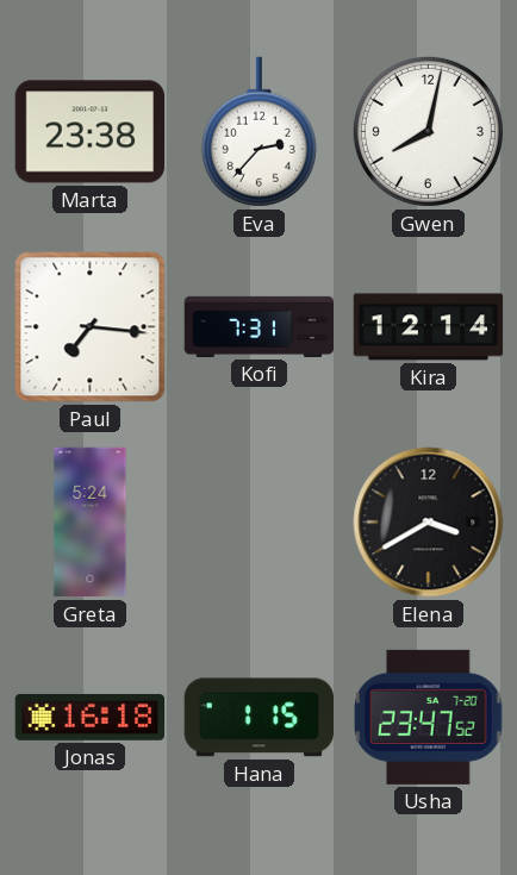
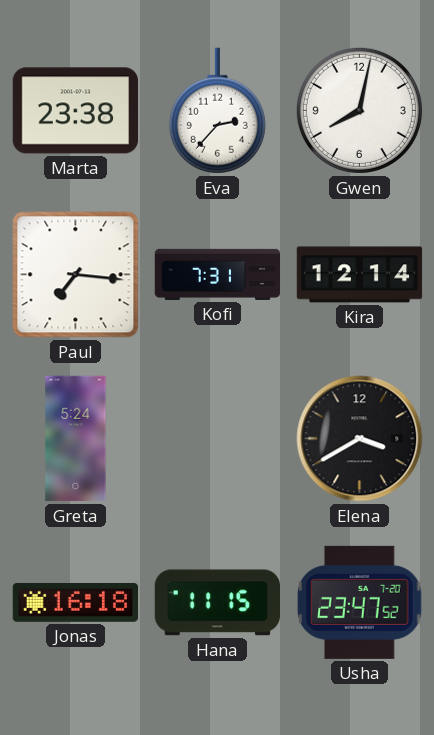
Hana: 1:15 -> 11:15
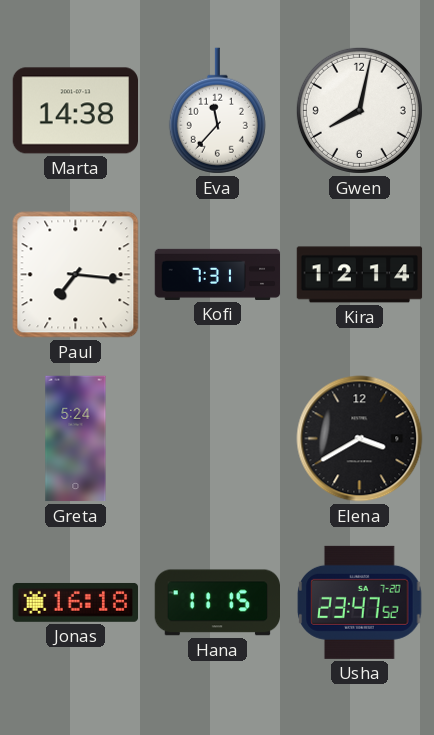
Marta: 23:38 -> 14:38
Eva: 2:37 -> 11:37
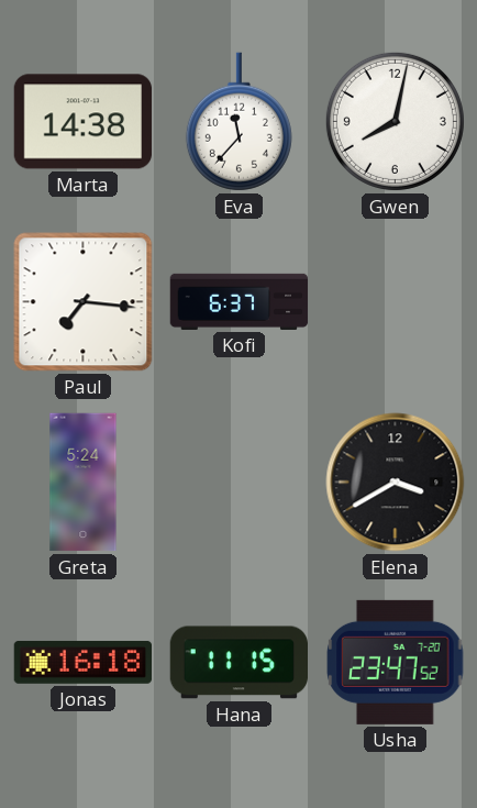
Kofi: 7:31 -> 6:37
Kira: 12:14 -> none
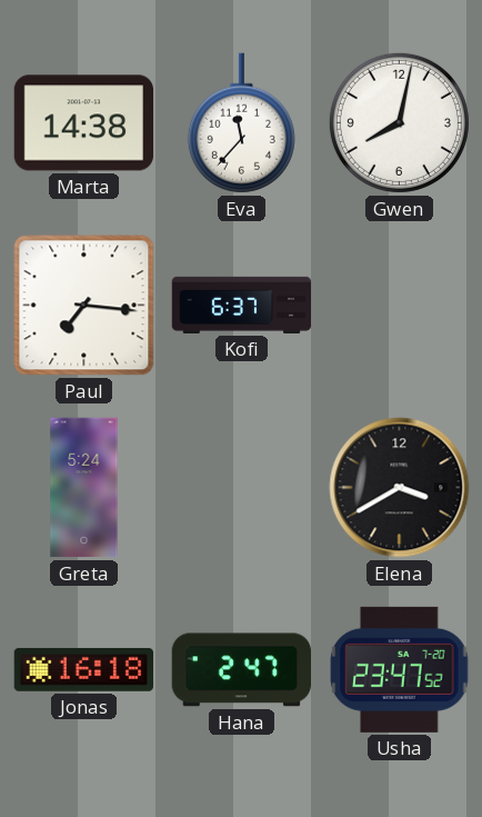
Hana: 11:15 -> 2:47
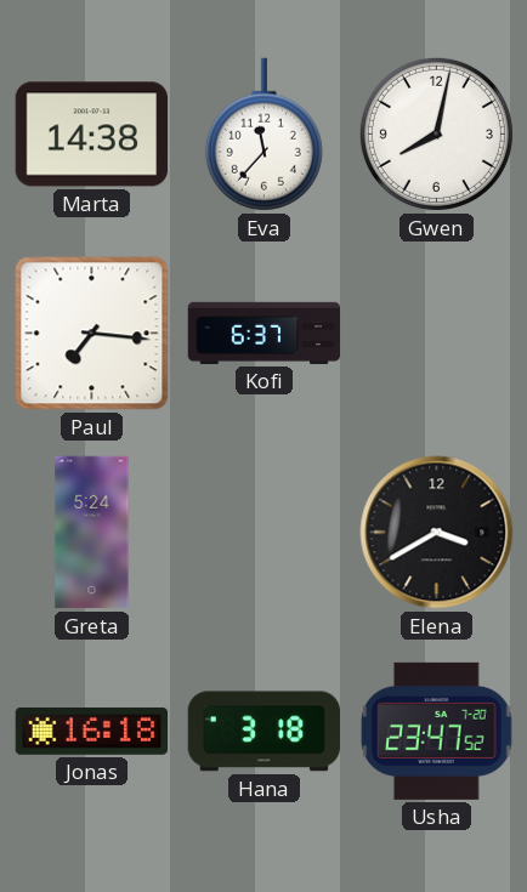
Hana: 2:47 -> 3:18
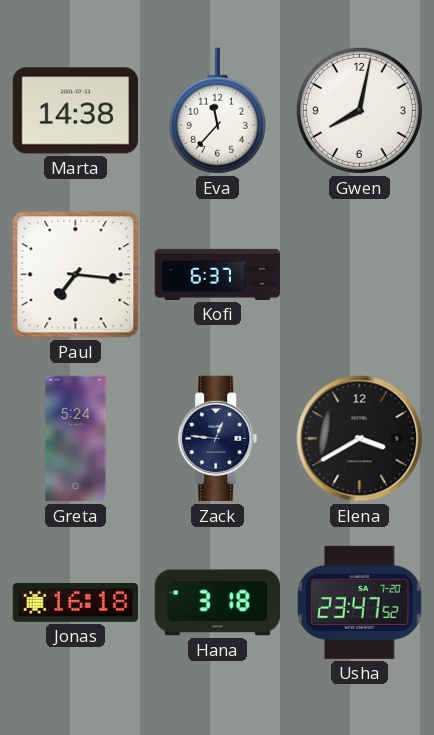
Zack: none -> 12:46
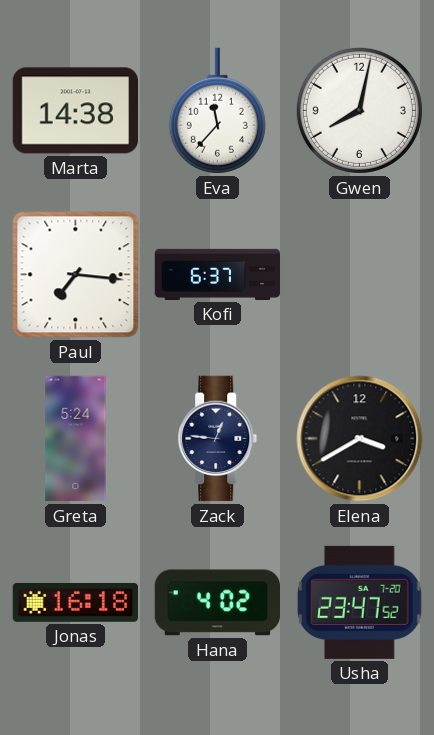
Hana: 3:18 -> 4:02
